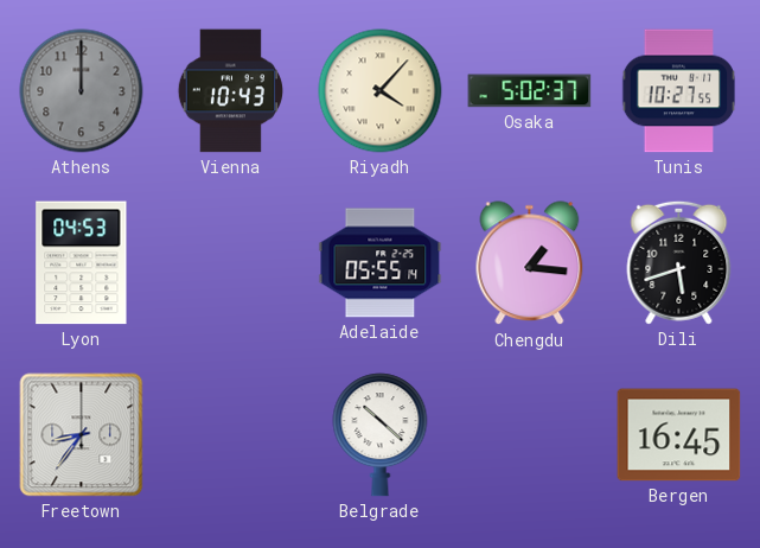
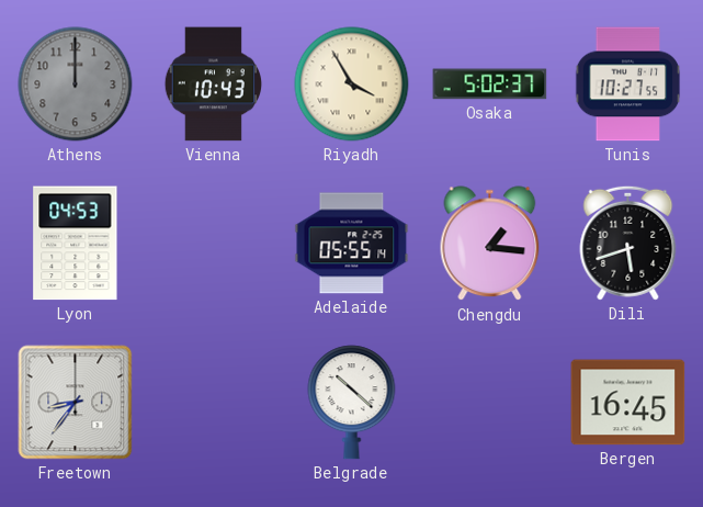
Riyadh: 4:07 -> 3:55
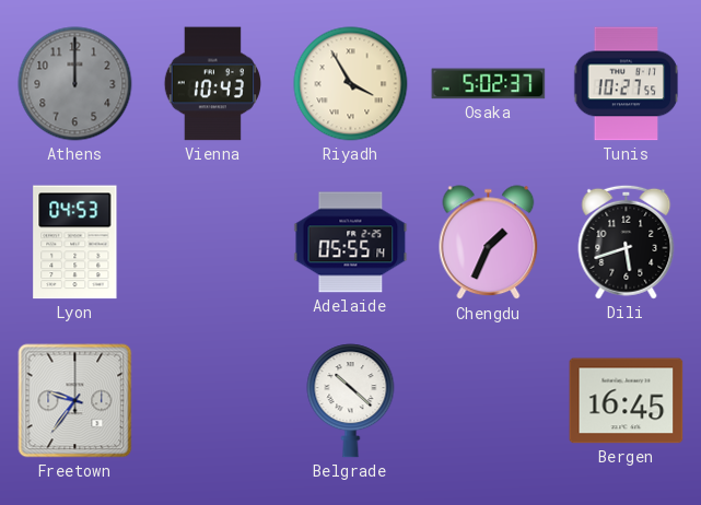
Chengdu: 1:16 -> 1:34
Freetown: 8:36 -> 9:36
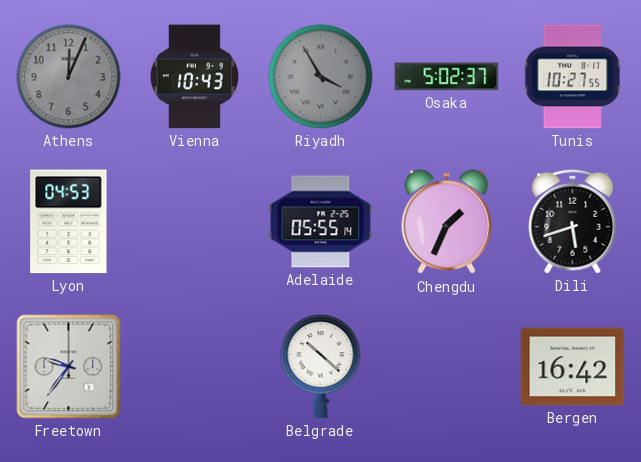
Athens: 12:00 -> 12:04
Riyadh dial: cream -> grey
Bergen: 16:45 -> 16:42
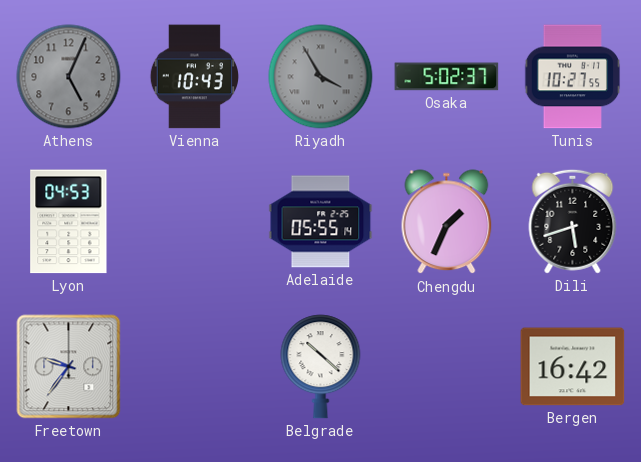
Athens: 12:04 -> 5:04
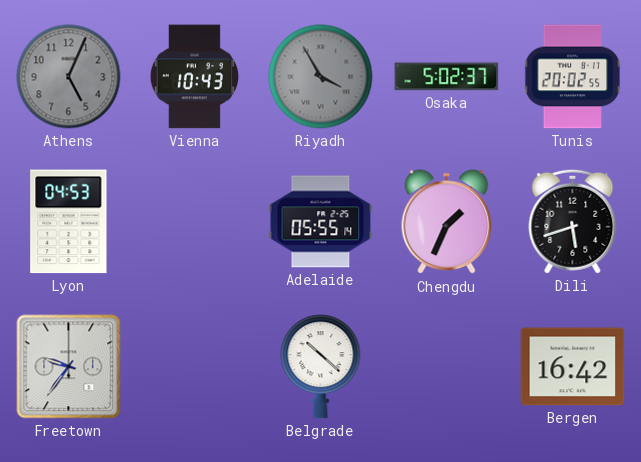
Tunis: 10:27 -> 20:02
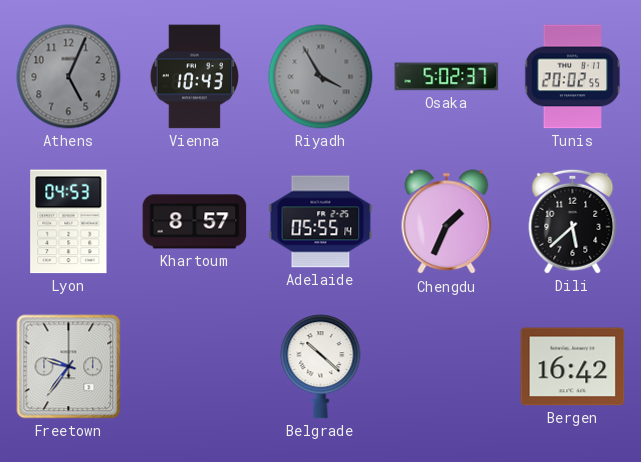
Khartoum: none -> 8:57
Dili: 5:42 -> 5:38
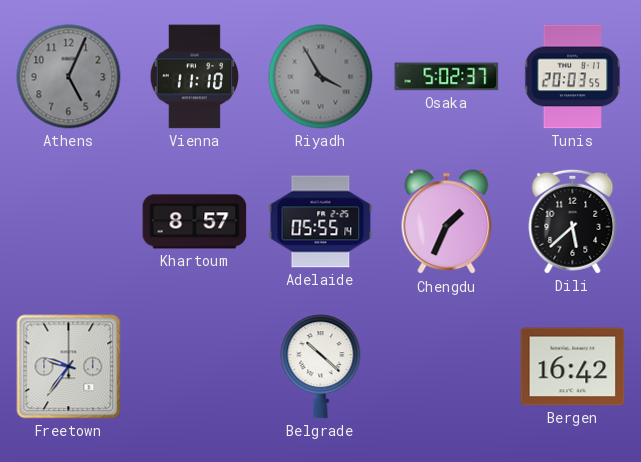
Vienna: 10:43 -> 11:10
Tunis: 20:02 -> 20:03
Lyon: 04:53 -> none
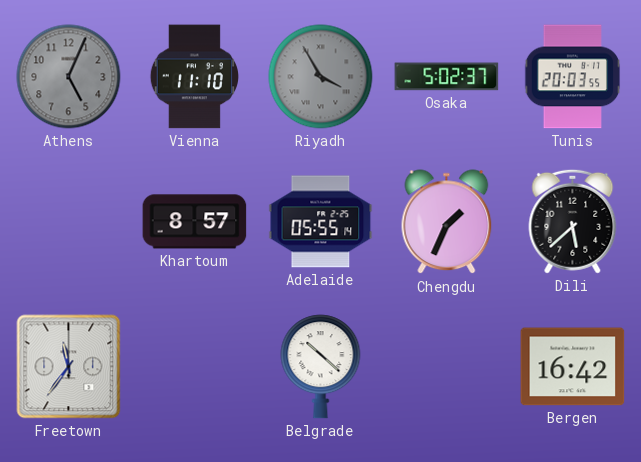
Freetown: 9:36 -> 11:36
